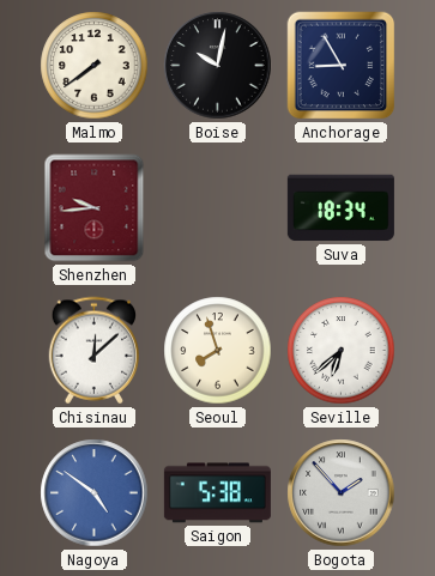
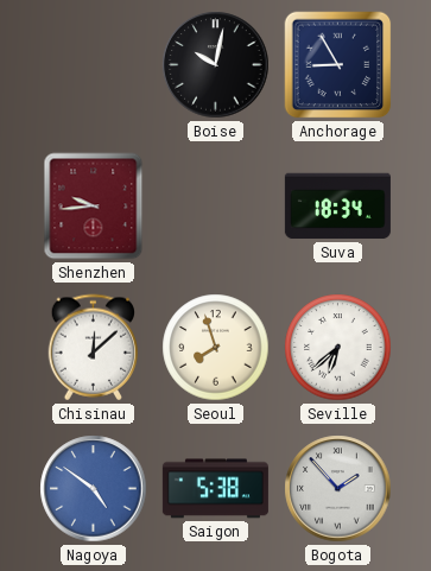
Malmo: 7:39 -> none
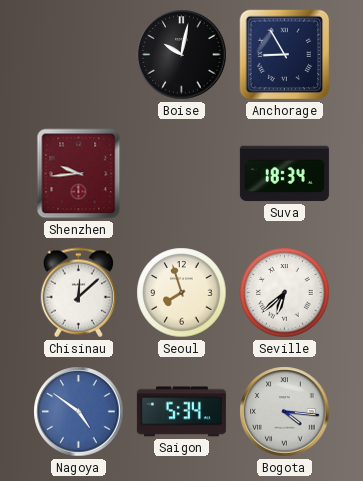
Saigon: 5:38 -> 5:34
Bogota: 1:53 -> 4:16
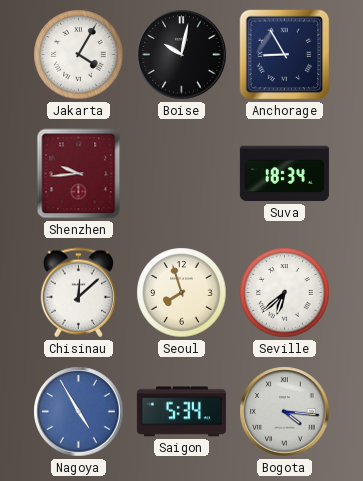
Jakarta: none -> 4:05
Nagoya: 4:51 -> 4:55
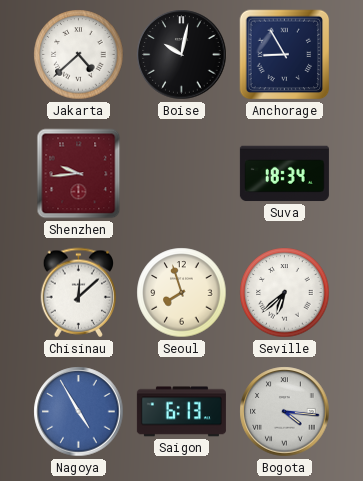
Jakarta: 4:05 -> 4:38
Saigon: 5:34 -> 6:13
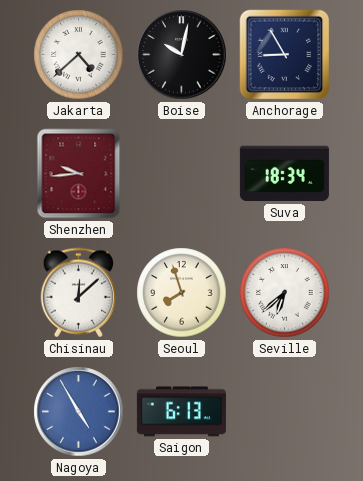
Bogota: 4:16 -> none
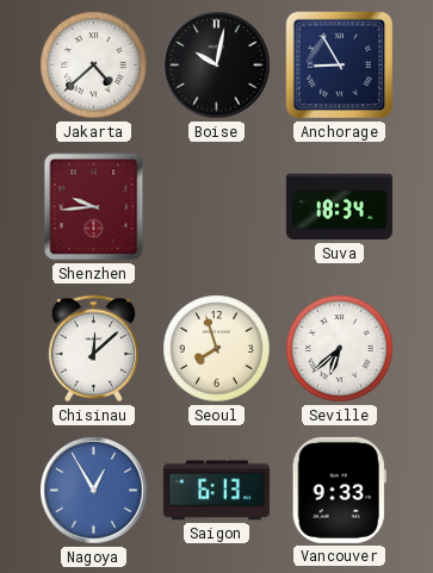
Nagoya: 4:55 -> 12:55
Vancouver: none -> 9:33
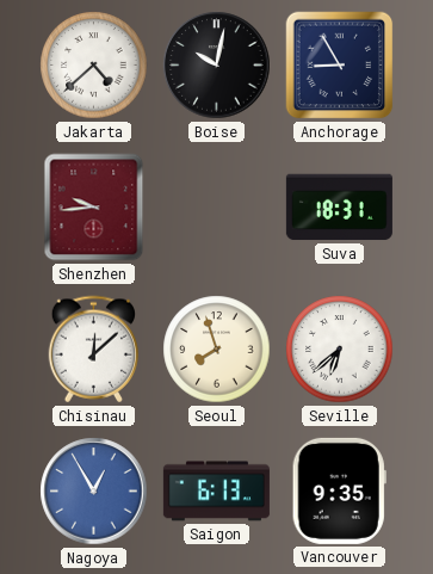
Suva: 18:34 -> 18:31
Vancouver: 9:33 -> 9:35
